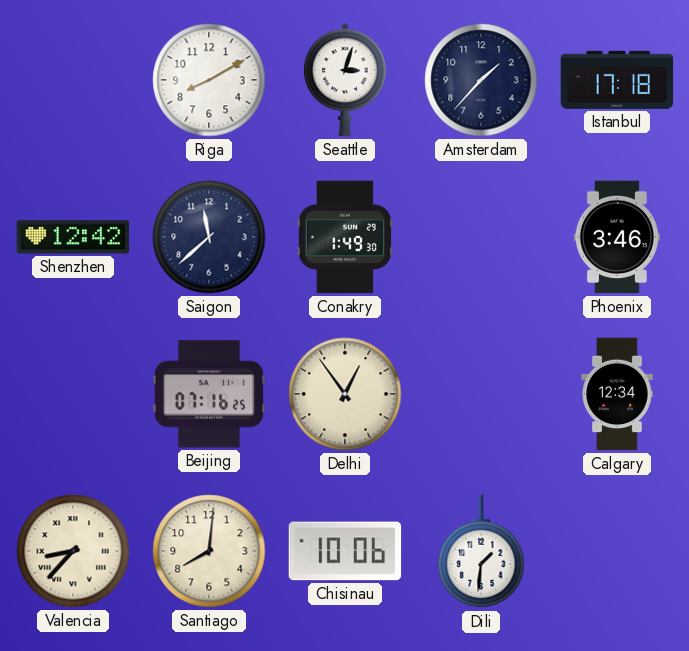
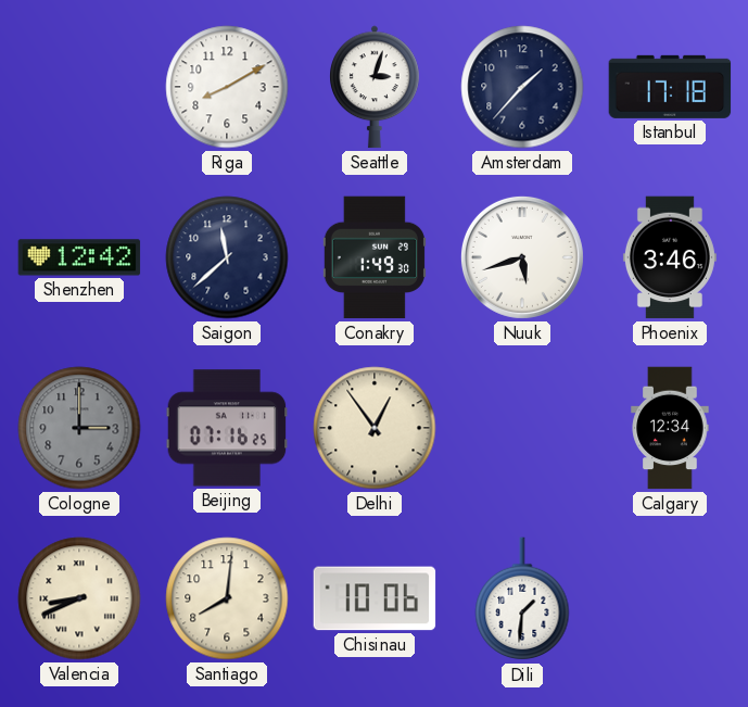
Nuuk: none -> 5:42
Cologne: none -> 3:00
Valencia: 8:37 -> 8:41
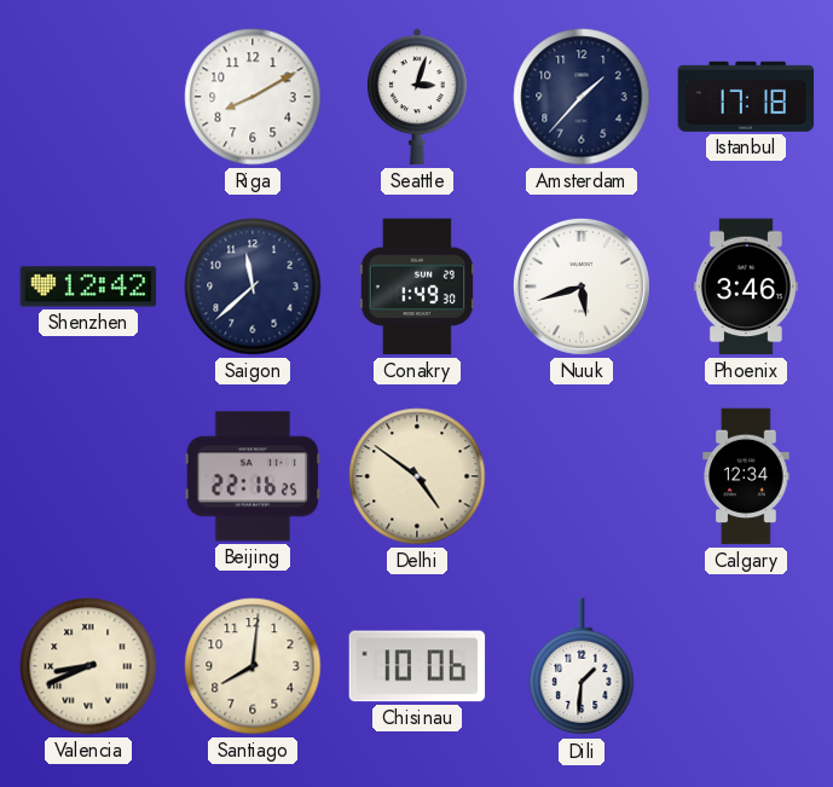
Cologne: 3:00 -> none
Beijing: 07:16 -> 22:16
Delhi: 12:54 -> 4:51
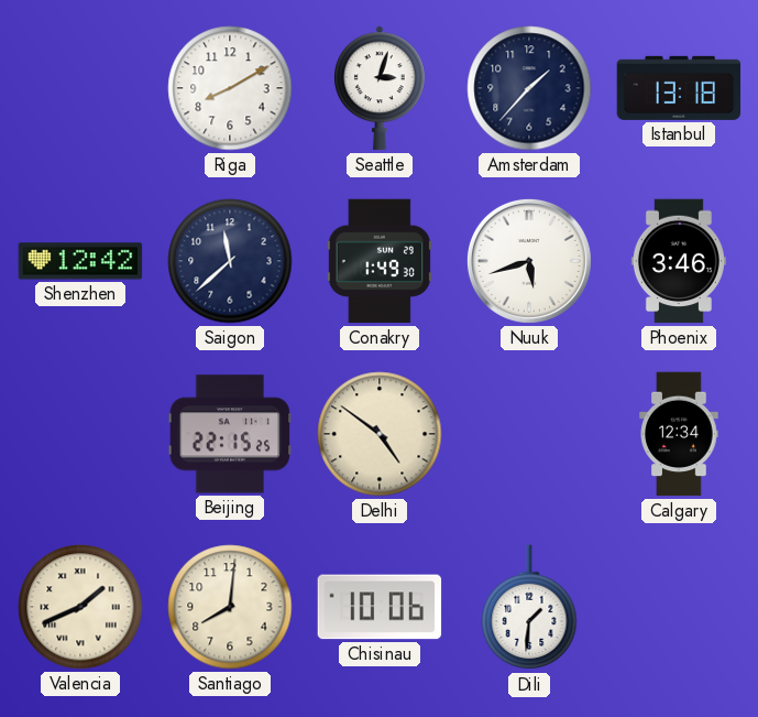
Istanbul: 17:18 -> 13:18
Beijing: 22:16 -> 22:15
Valencia: 8:41 -> 1:41
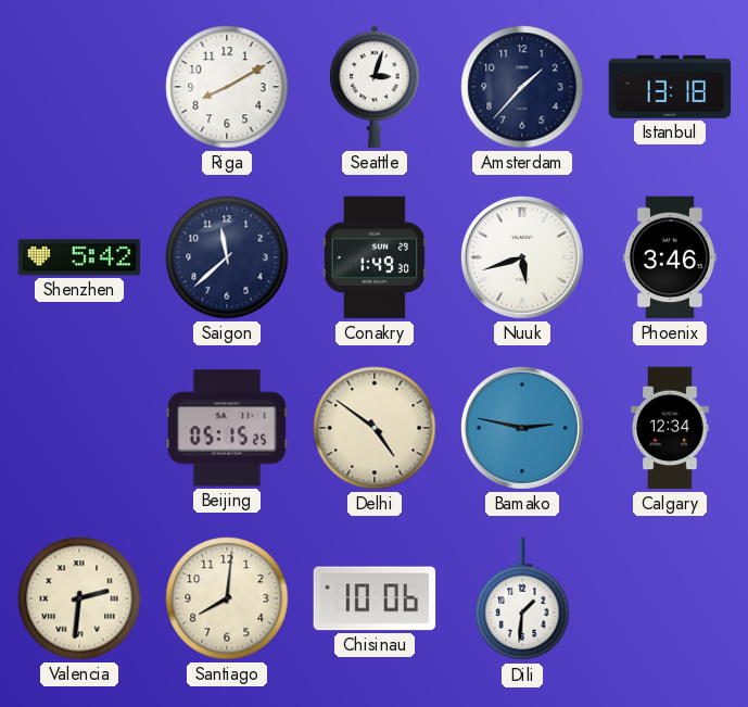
Shenzhen: 12:42 -> 5:42
Beijing: 22:15 -> 05:15
Bamako: none -> 2:47
Valencia: 1:41 -> 2:31
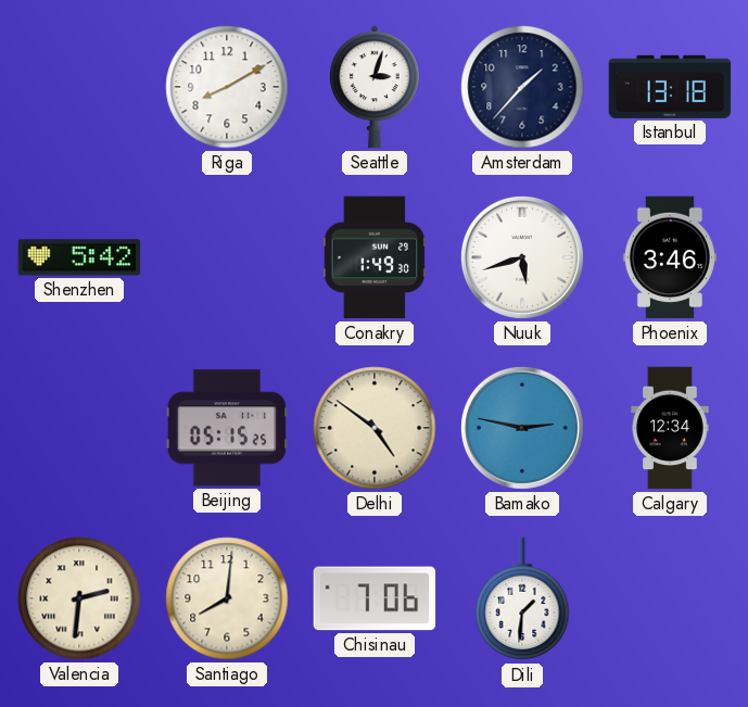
Saigon: 11:38 -> none
Chisinau: 10:06 -> 7:06
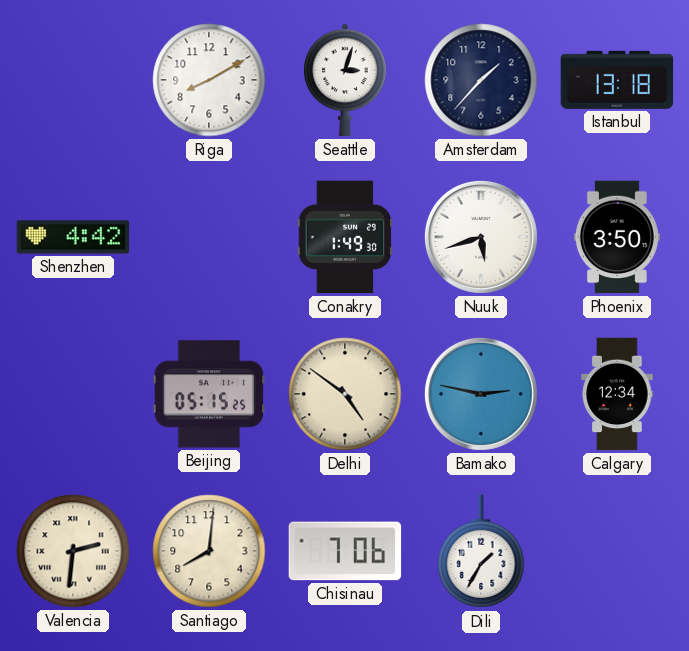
Shenzhen: 5:42 -> 4:42
Phoenix: 3:46 -> 3:50
Dili: 1:31 -> 1:35
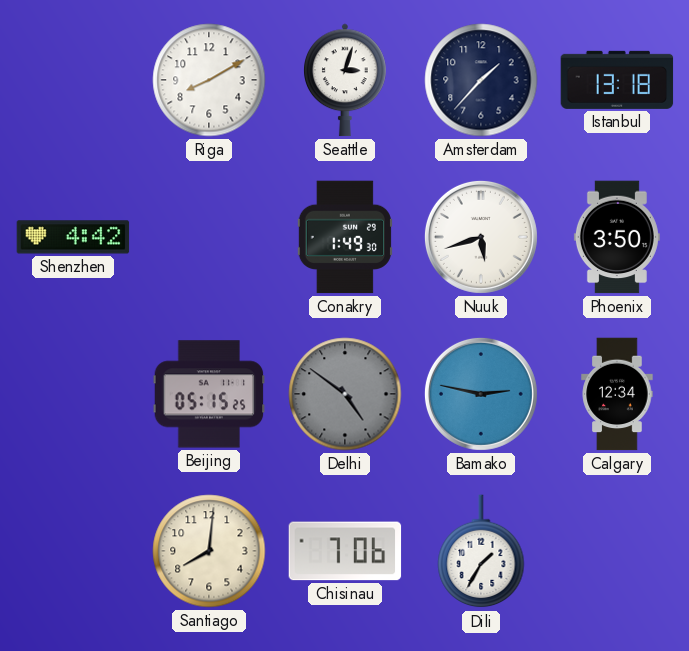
Delhi dial: cream -> grey
Valencia: 2:31 -> none
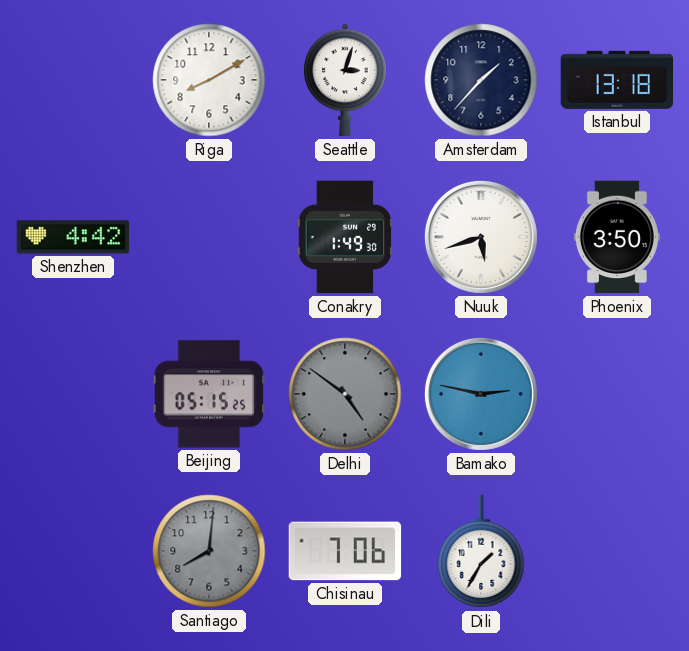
Calgary: 12:34 -> none
Santiago dial: cream -> grey
